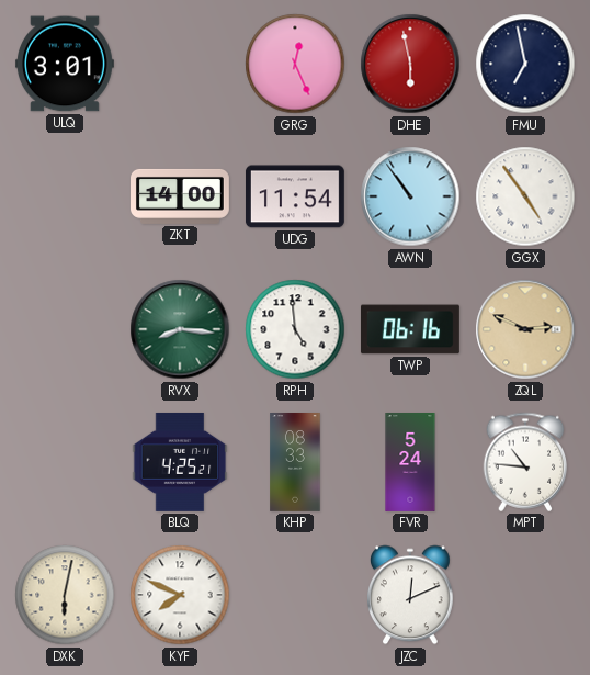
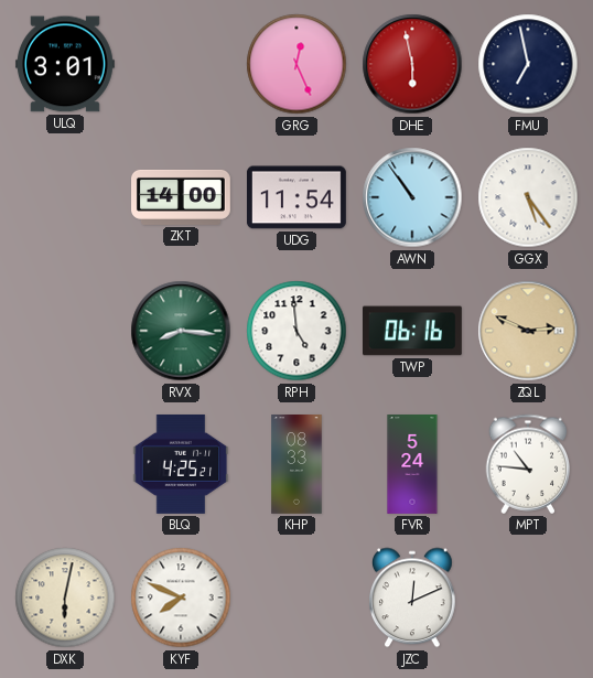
GGX: 4:54 -> 5:24
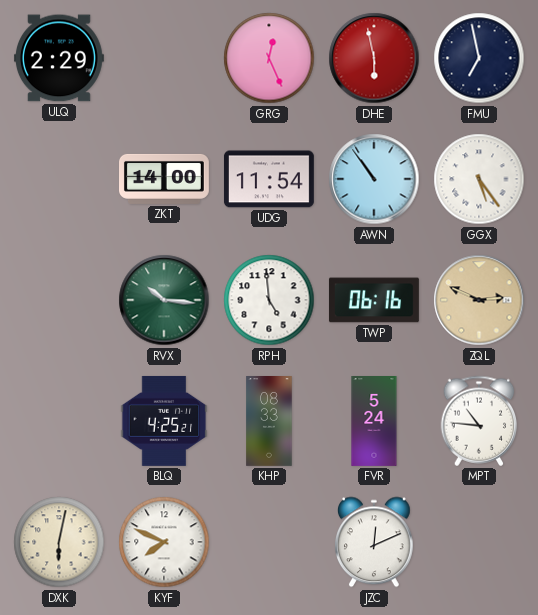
ULQ: 3:01 -> 2:29
RVX: 8:16 -> 10:16
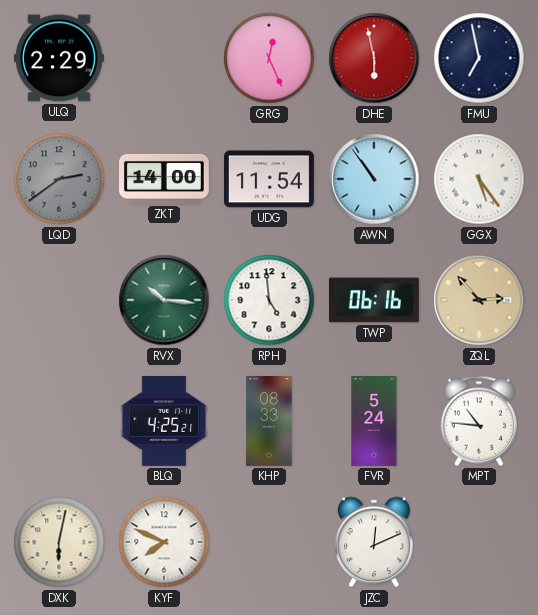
LQD: none -> 2:39
ZQL: 2:49 -> 2:53
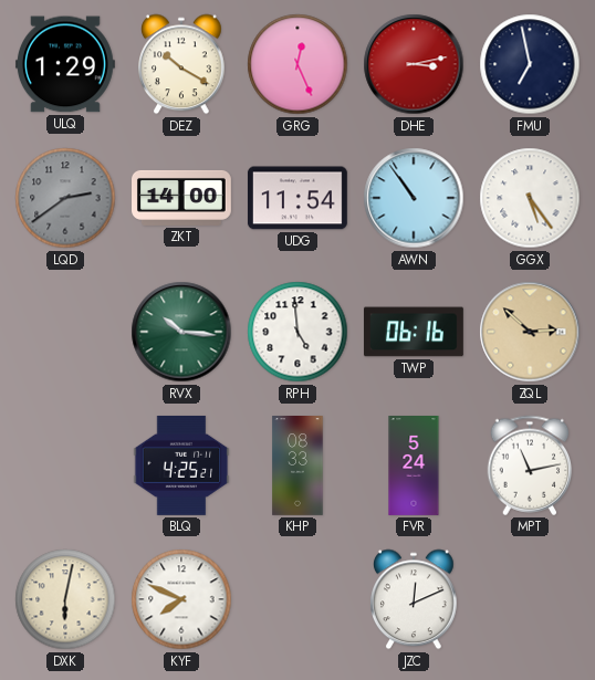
ULQ: 2:29 -> 1:29
DEZ: none -> 10:20
DHE: 5:58 -> 3:13
ZQL: 2:53 -> 2:52
MPT: 10:46 -> 11:13
